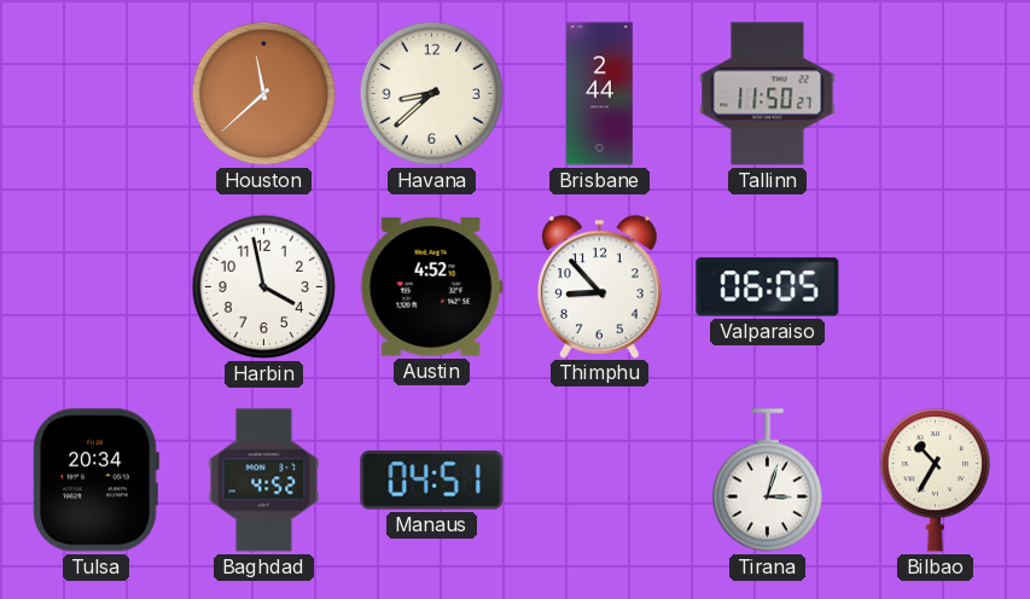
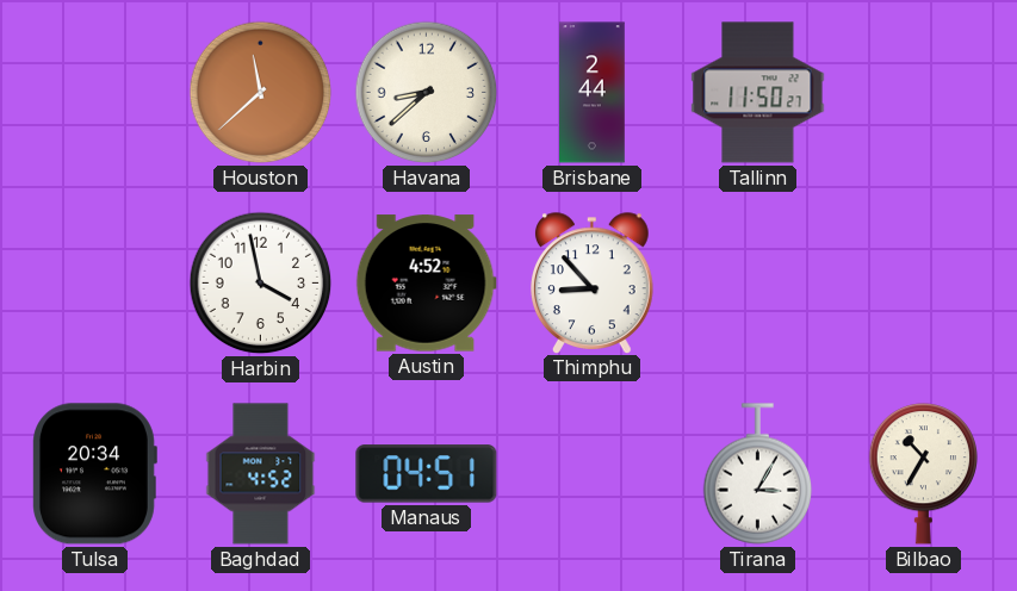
Valparaiso: 06:05 -> none
Tirana: 3:03 -> 3:05
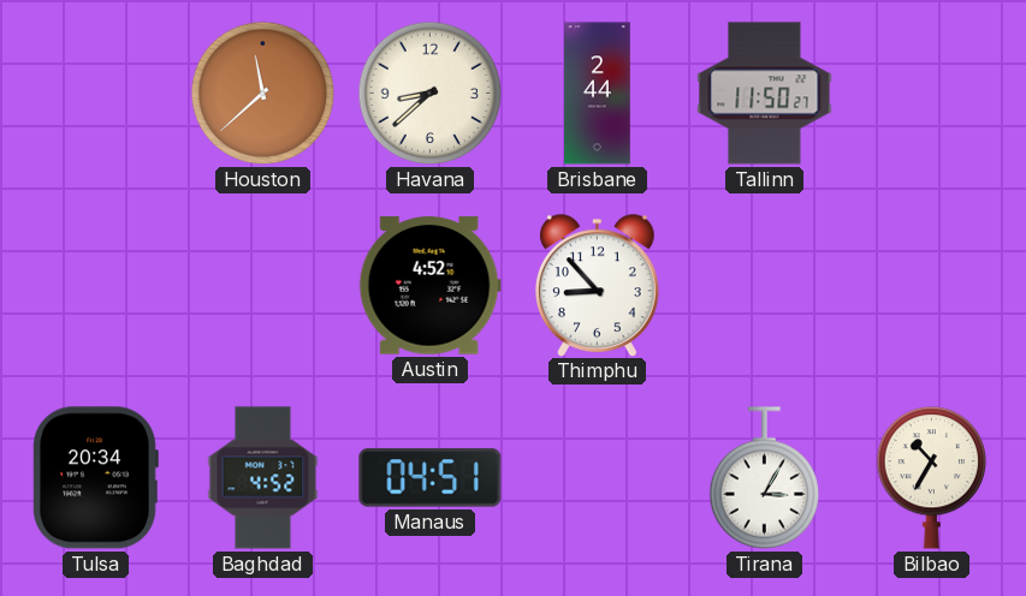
Harbin: 3:58 -> none
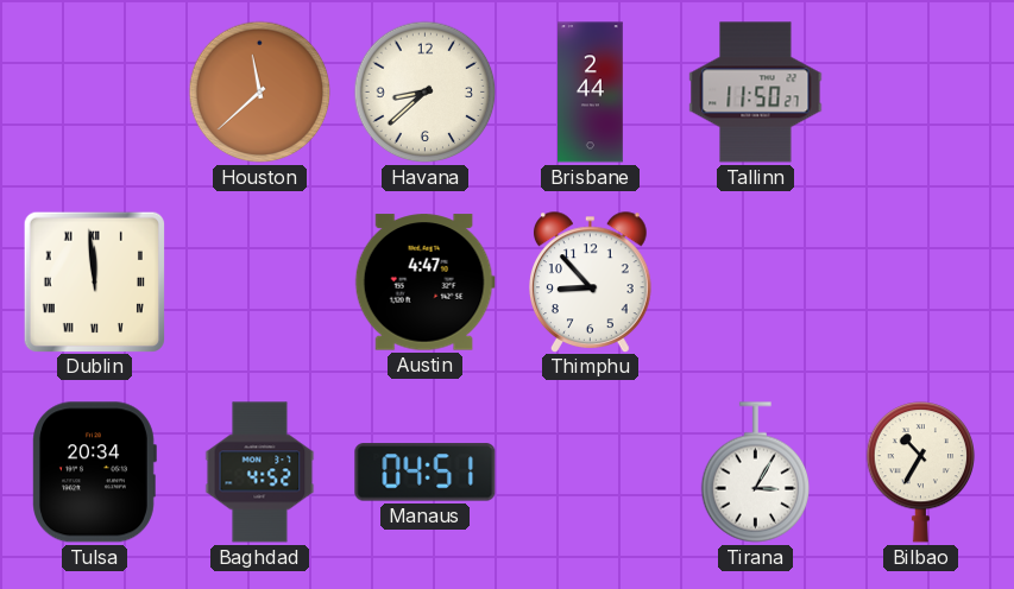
Dublin: none -> 11:59
Austin: 4:52 -> 4:47
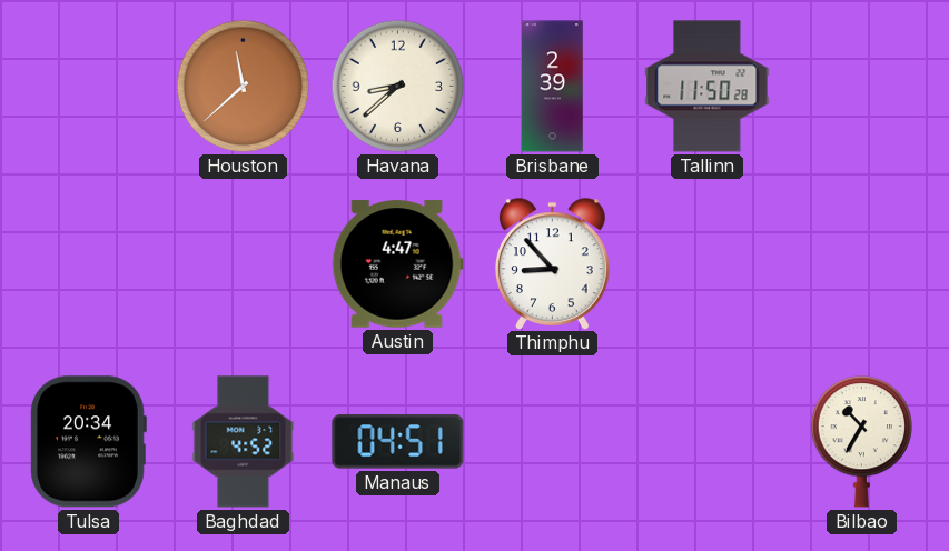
Brisbane: 2:44 -> 2:39
Tallinn: 11:50:27 -> 11:50:28
Dublin: 11:59 -> none
Tirana: 3:05 -> none
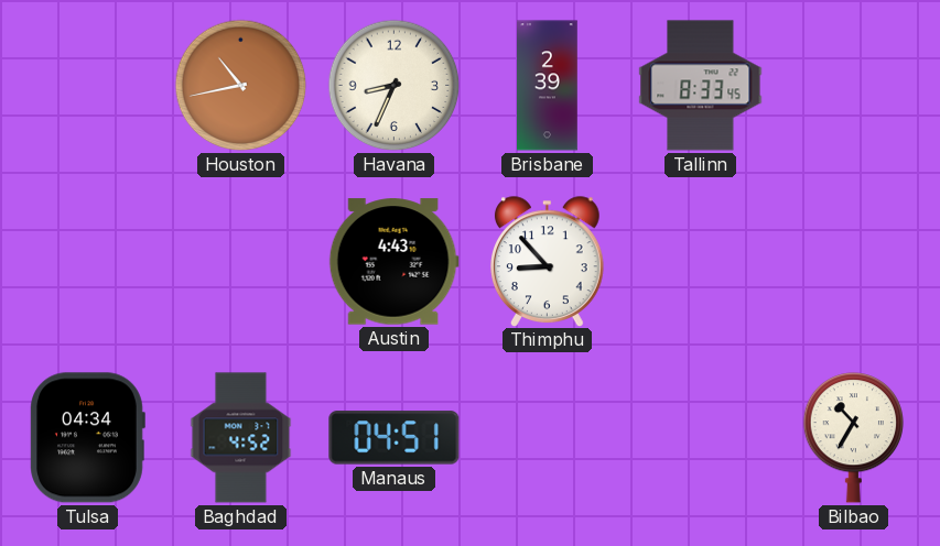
Houston: 11:38 -> 10:43
Havana: 8:38 -> 8:34
Tallinn: 11:50 -> 8:33
Austin: 4:47 -> 4:43
Tulsa: 20:34 -> 04:34
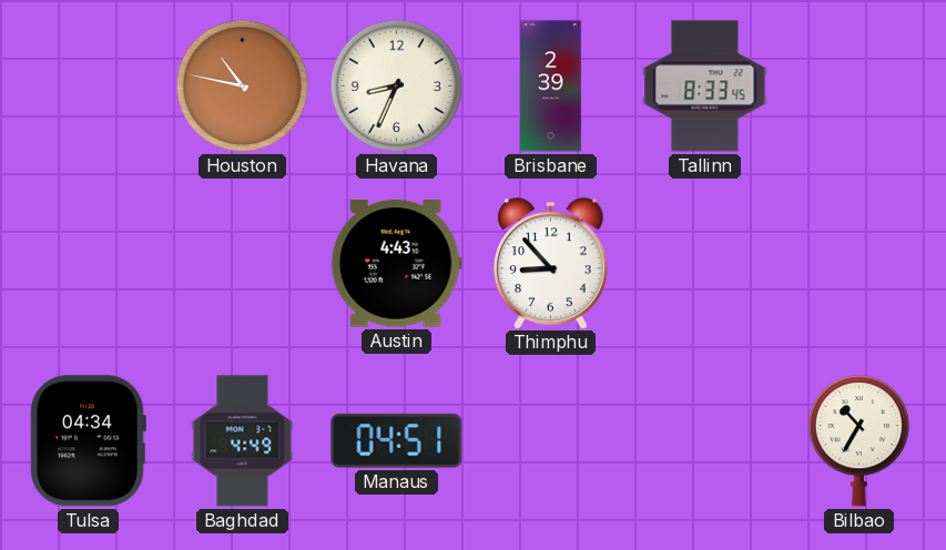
Houston: 10:43 -> 10:47
Baghdad: 4:52 -> 4:49
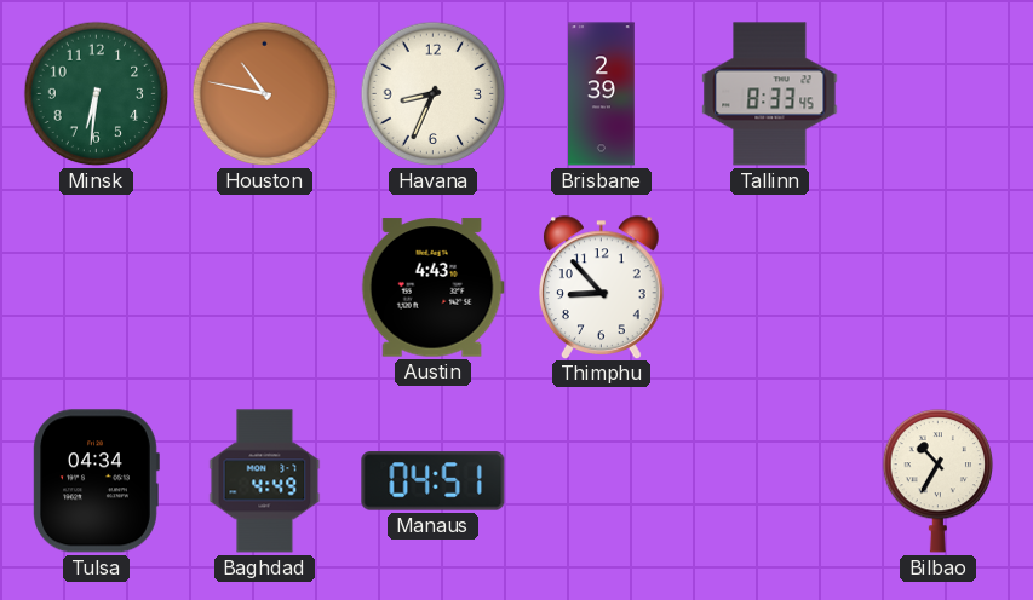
Minsk: none -> 6:31
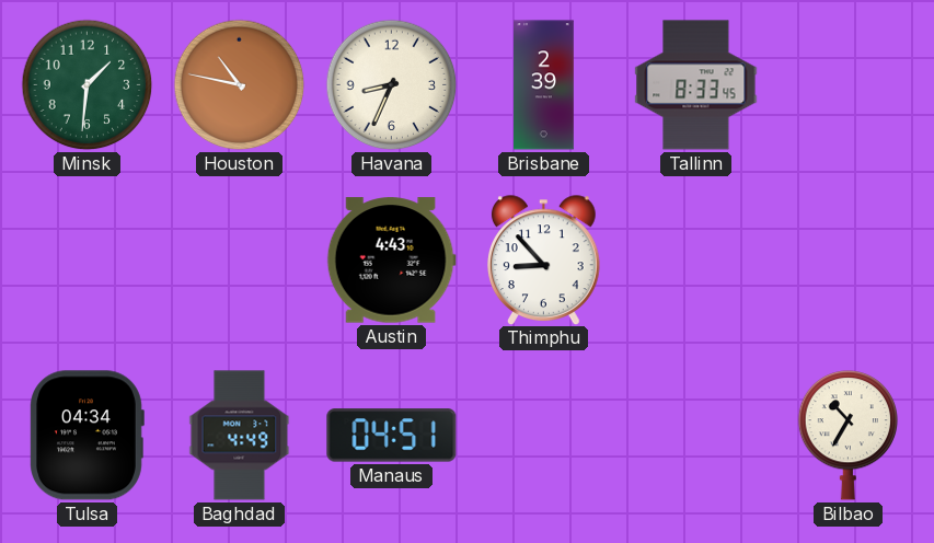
Minsk: 6:31 -> 1:31
